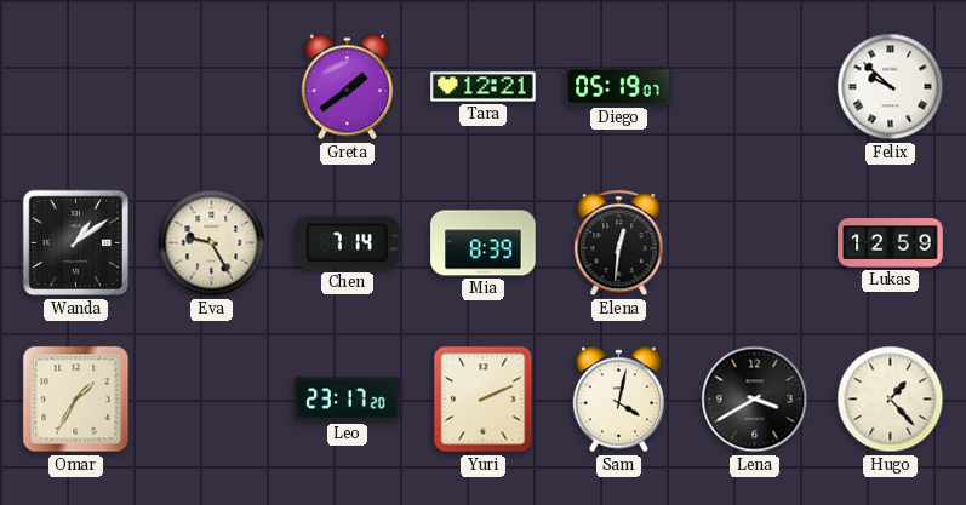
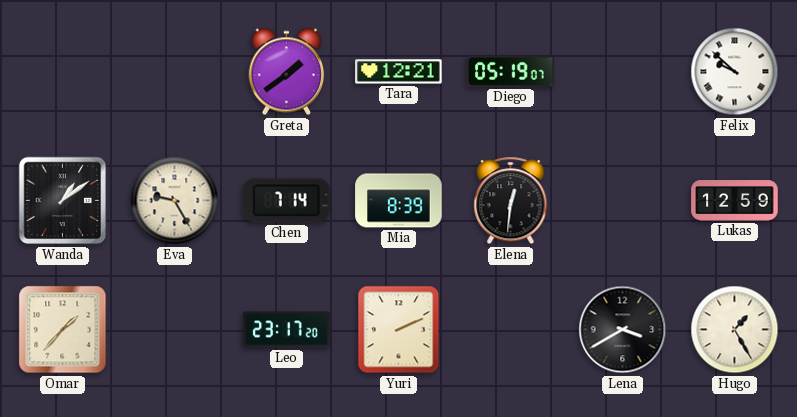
Omar: 1:35 -> 1:37
Sam: 4:02 -> none
Hugo: 1:23 -> 1:25
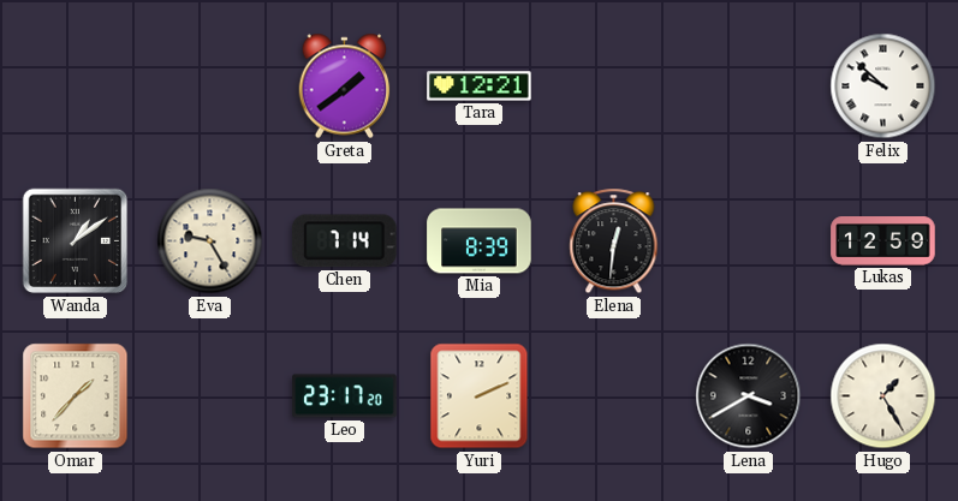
Diego: 05:19 -> none
